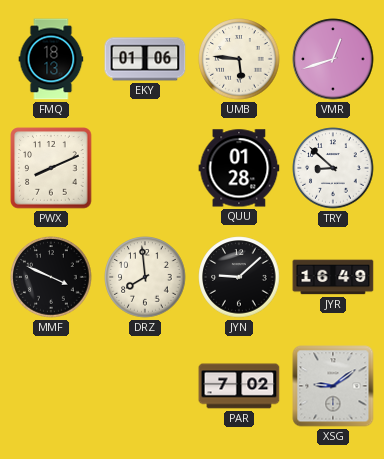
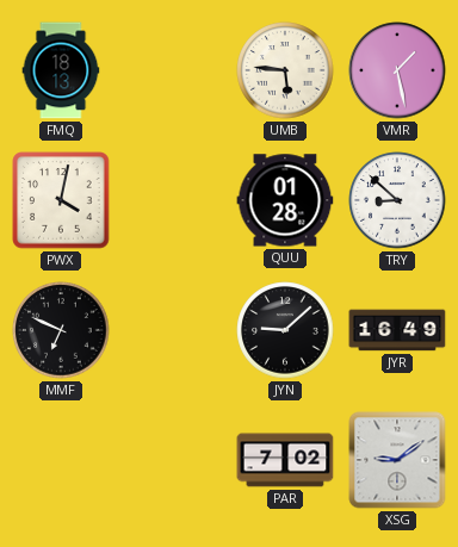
EKY: 01:06 -> none
VMR: 12:42 -> 1:28
PWX: 8:11 -> 4:02
MMF: 3:49 -> 6:49
DRZ: 7:59 -> none
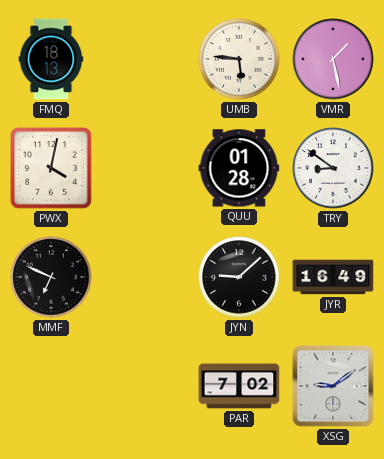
TRY: 8:52 -> 8:51
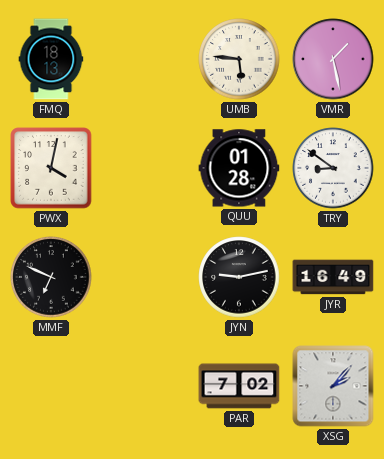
JYN: 9:08 -> 9:13
XSG: 9:09 -> 2:07
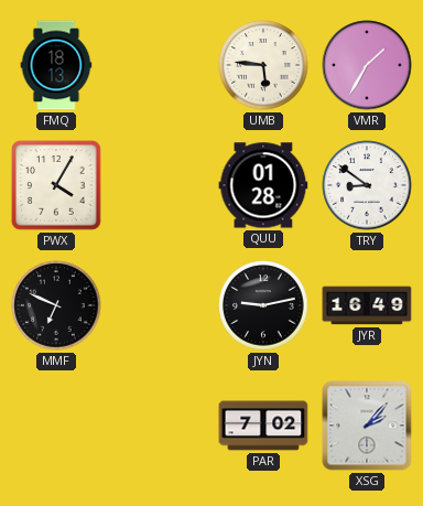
VMR: 1:28 -> 1:35
PWX: 4:02 -> 4:05
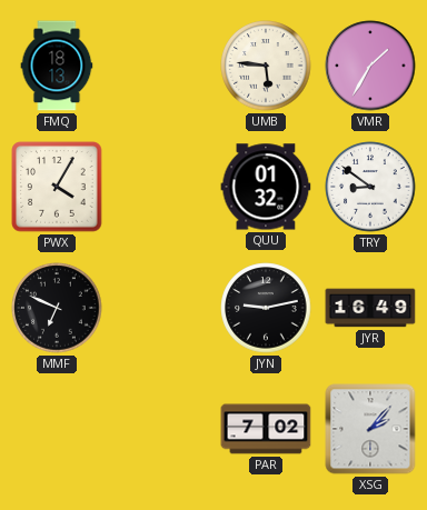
QUU: 01:28 -> 01:32
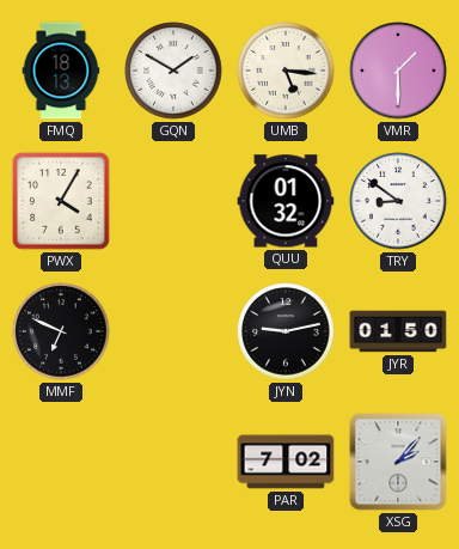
GQN: none -> 1:50
UMB: 5:46 -> 5:16
VMR: 1:35 -> 1:30
JYR: 16:49 -> 01:50
